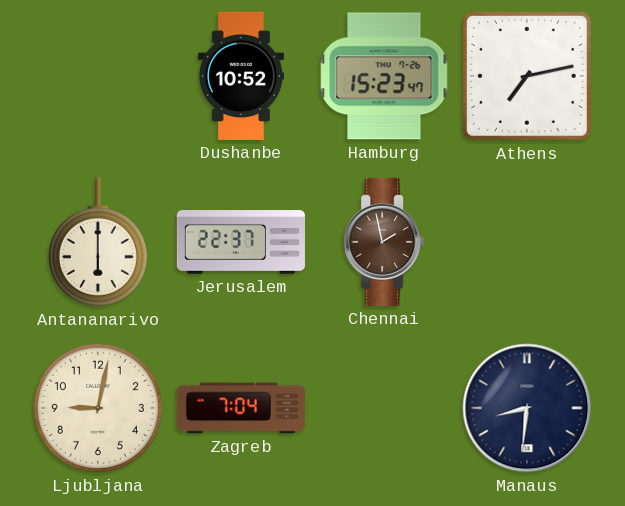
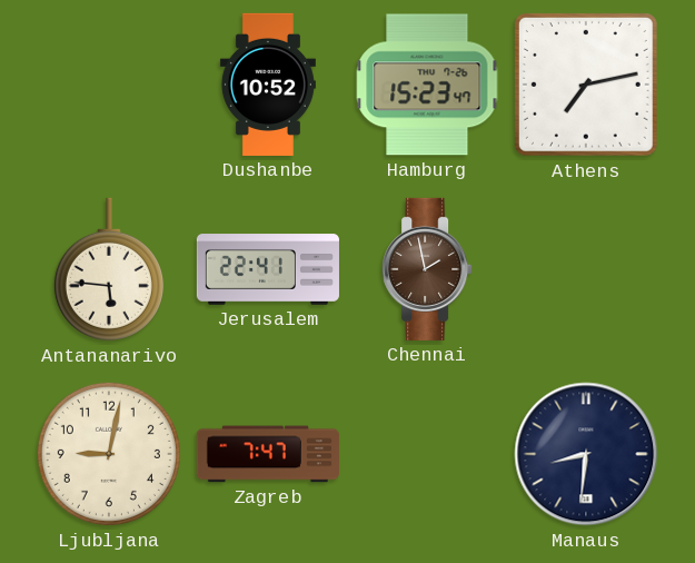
Antananarivo: 6:00 -> 5:46
Jerusalem: 22:37 -> 22:41
Zagreb: 7:04 -> 7:47
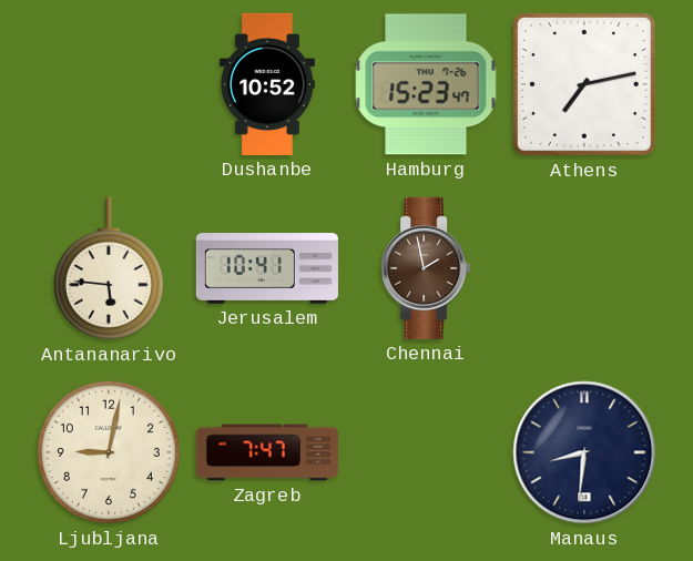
Jerusalem: 22:41 -> 10:41
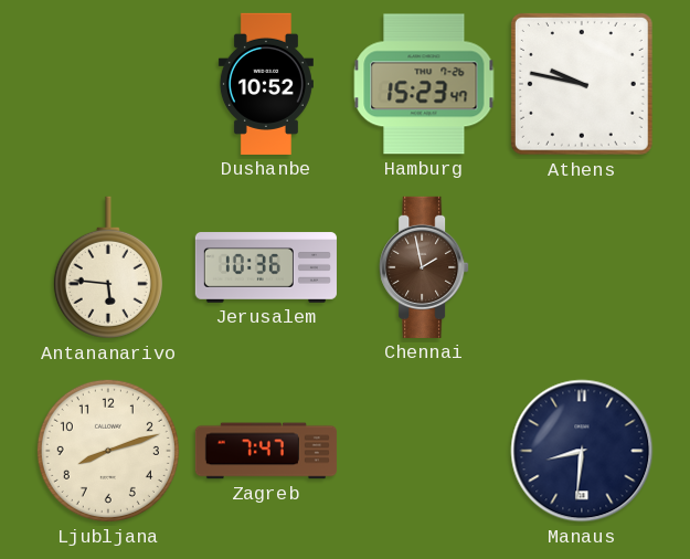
Athens: 7:13 -> 9:47
Jerusalem: 10:41 -> 10:36
Ljubljana: 9:02 -> 8:12
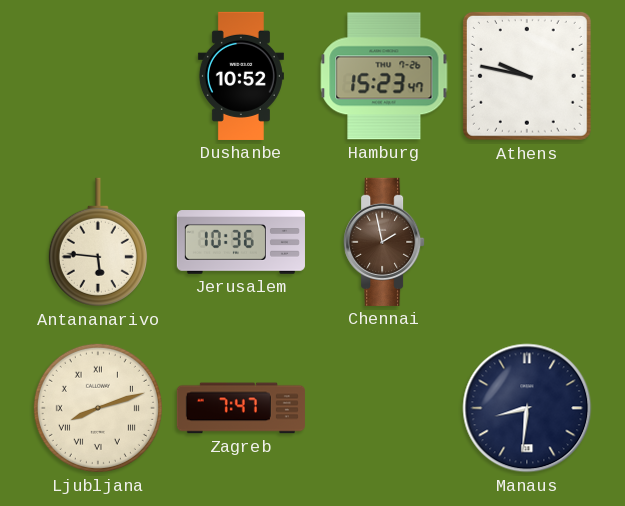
Ljubljana numerals: Arabic -> Roman
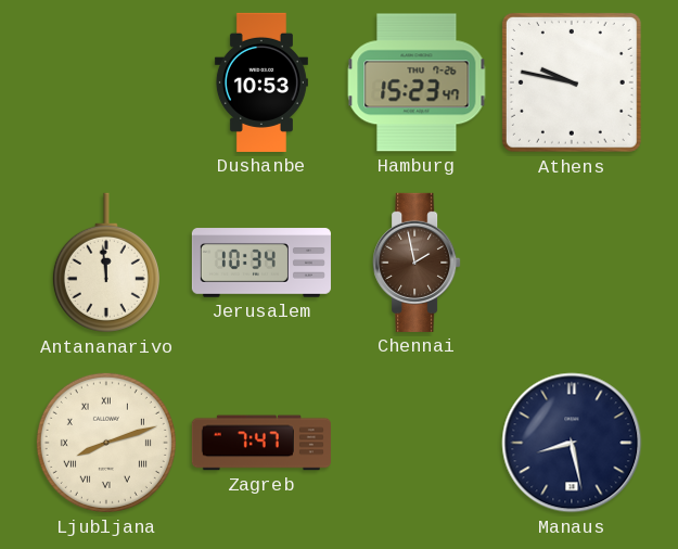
Dushanbe: 10:52 -> 10:53
Antananarivo: 5:46 -> 11:59
Jerusalem: 10:36 -> 10:34
Manaus: 8:31 -> 8:28
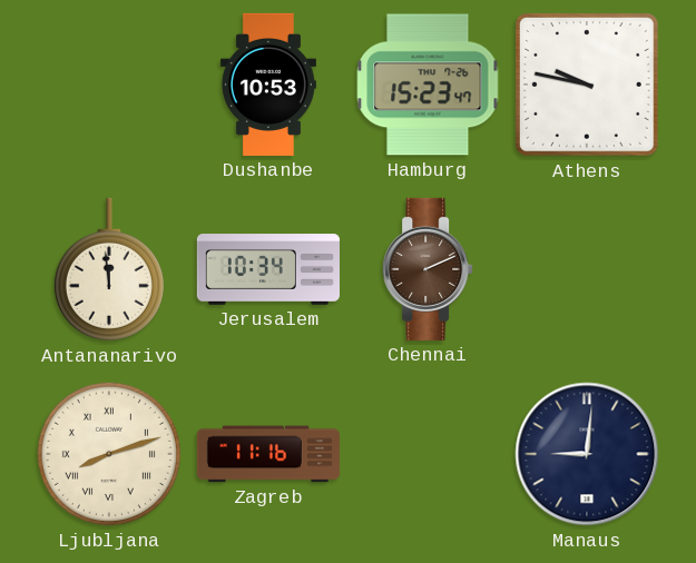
Chennai: 1:58 -> 2:11
Zagreb: 7:47 -> 11:16
Manaus: 8:28 -> 9:01
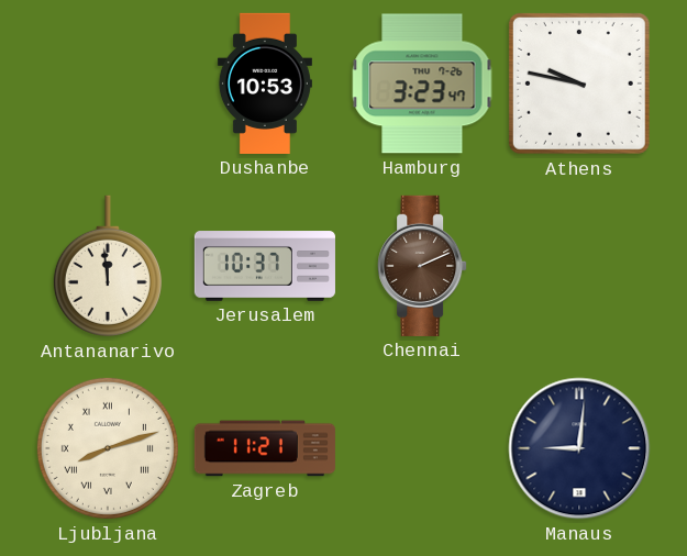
Hamburg: 15:23 -> 3:23
Jerusalem: 10:34 -> 10:37
Zagreb: 11:16 -> 11:21
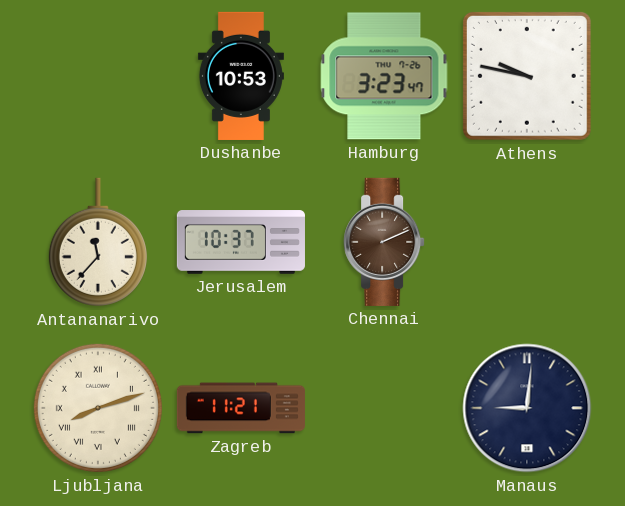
Antananarivo: 11:59 -> 11:37
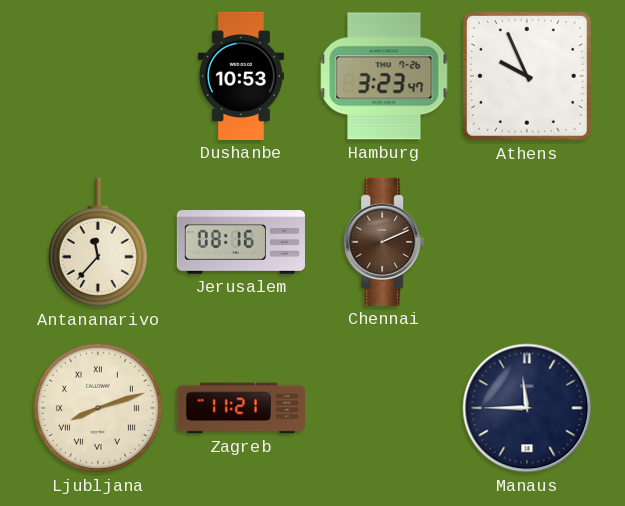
Athens: 9:47 -> 9:56
Jerusalem: 10:37 -> 08:16
Manaus: 9:01 -> 11:45
